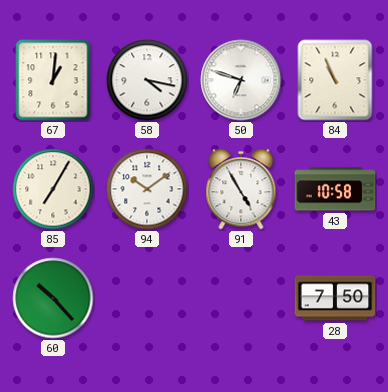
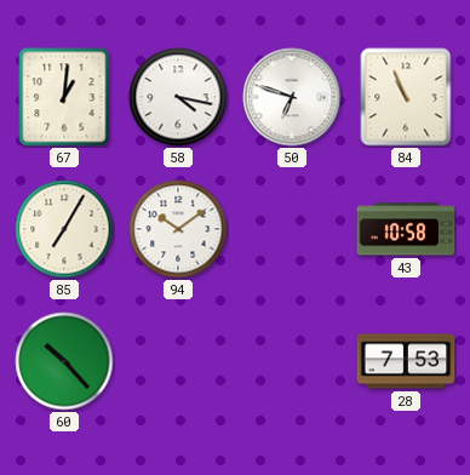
91: 4:55 -> none
28: 7:50 -> 7:53
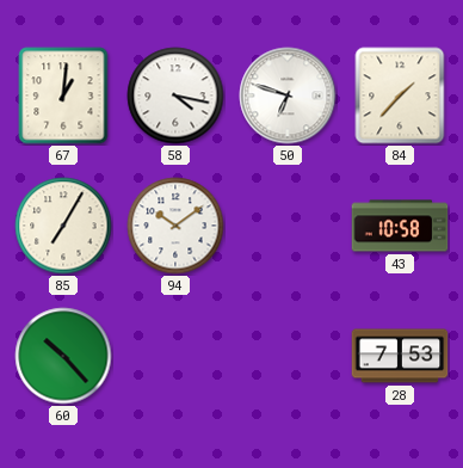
84: 10:56 -> 1:37
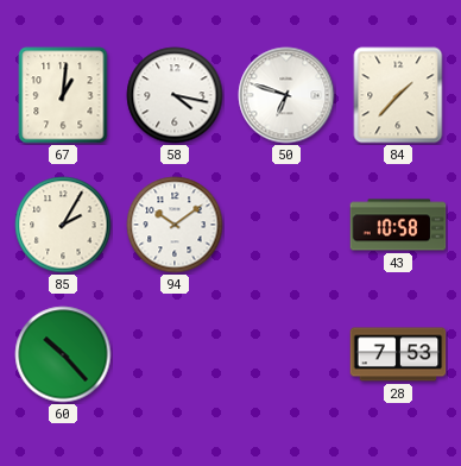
85: 7:05 -> 2:05
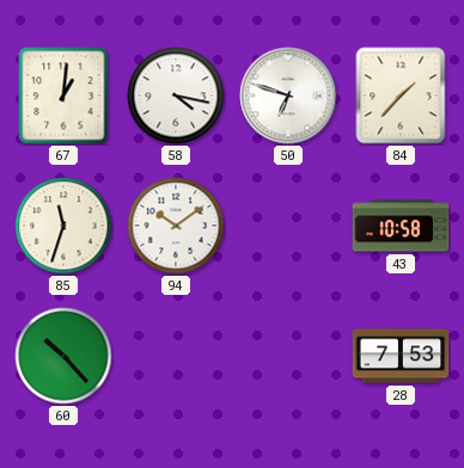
85: 2:05 -> 11:33
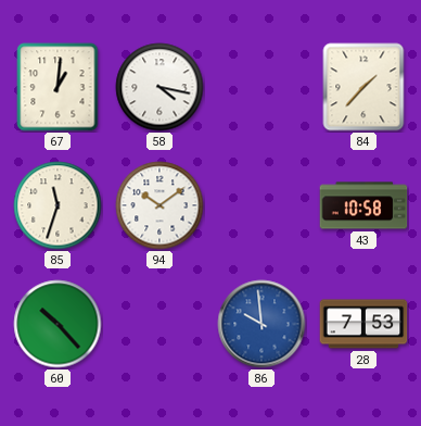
50: 6:48 -> none
86: none -> 9:59
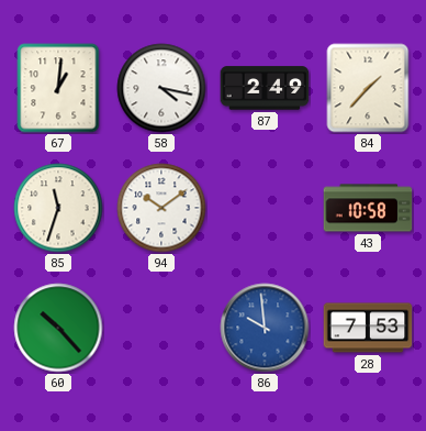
87: none -> 2:49
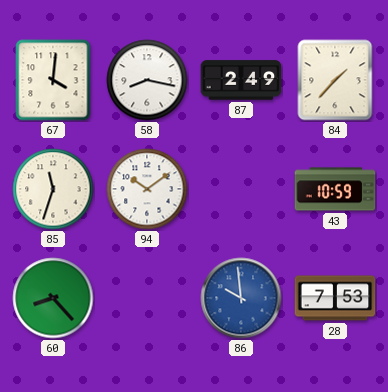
67: 1:01 -> 4:01
58: 4:17 -> 8:17
43: 10:58 -> 10:59
60: 10:23 -> 8:23
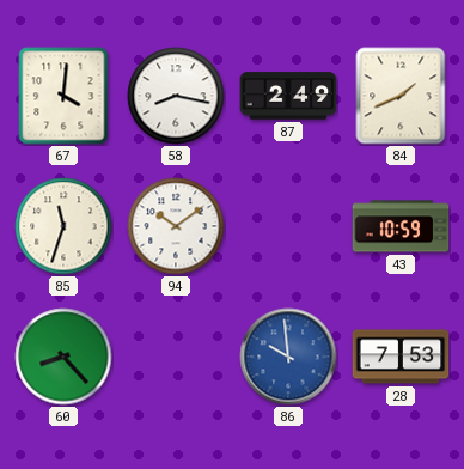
84: 1:37 -> 1:41
